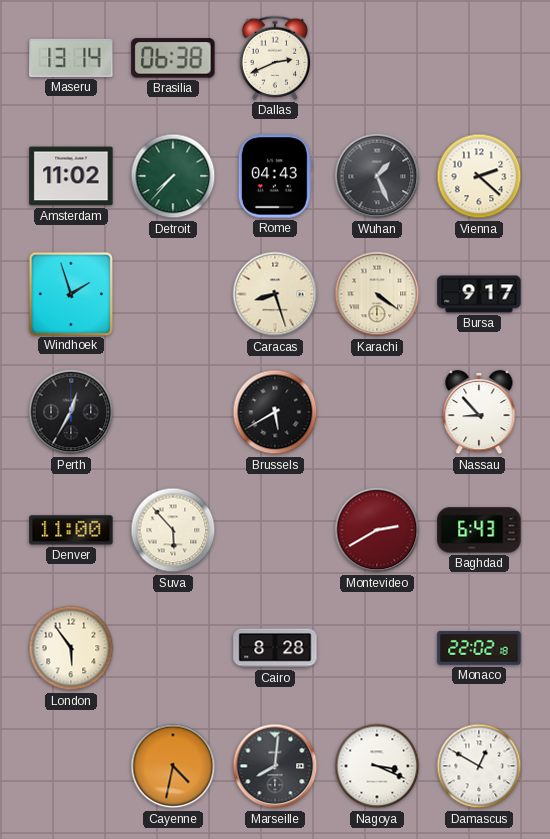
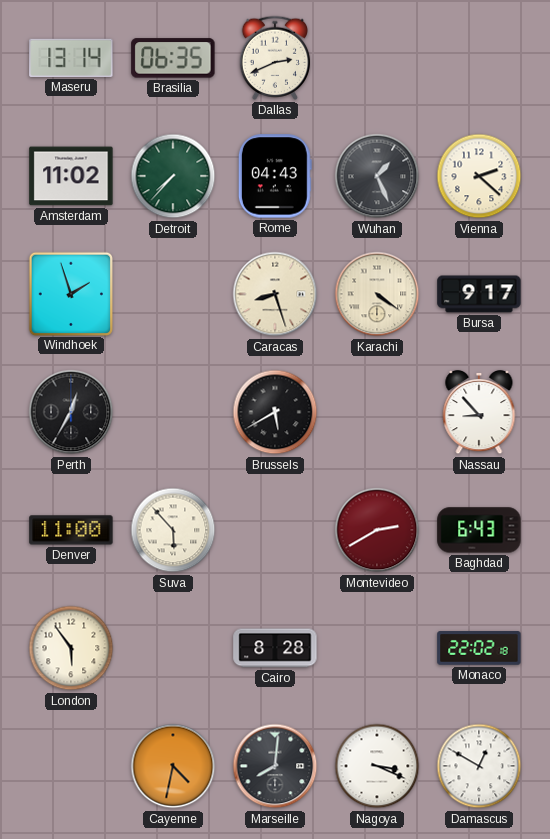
Brasilia: 06:38 -> 06:35
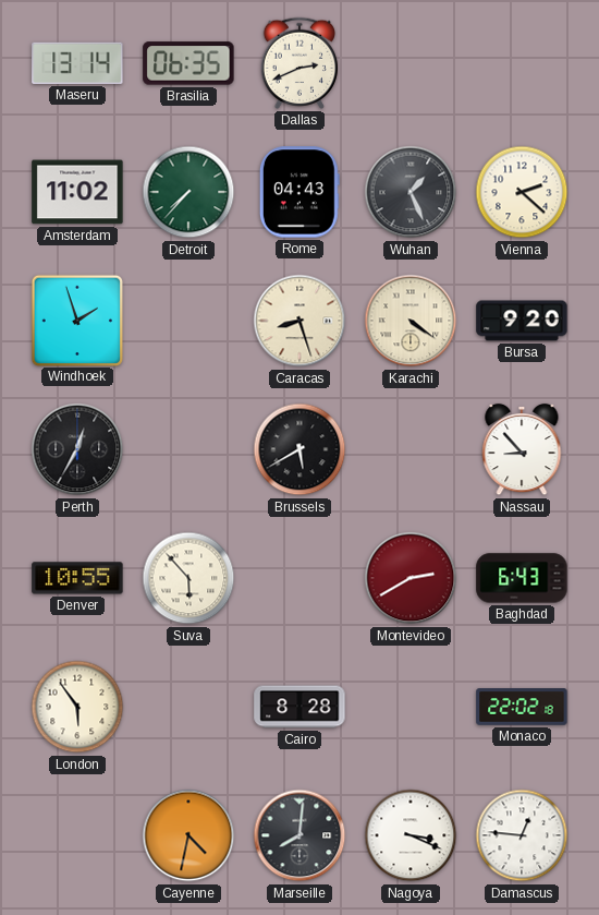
Bursa: 9:17 -> 9:20
Denver: 11:00 -> 10:55
Damascus: 12:50 -> 12:46
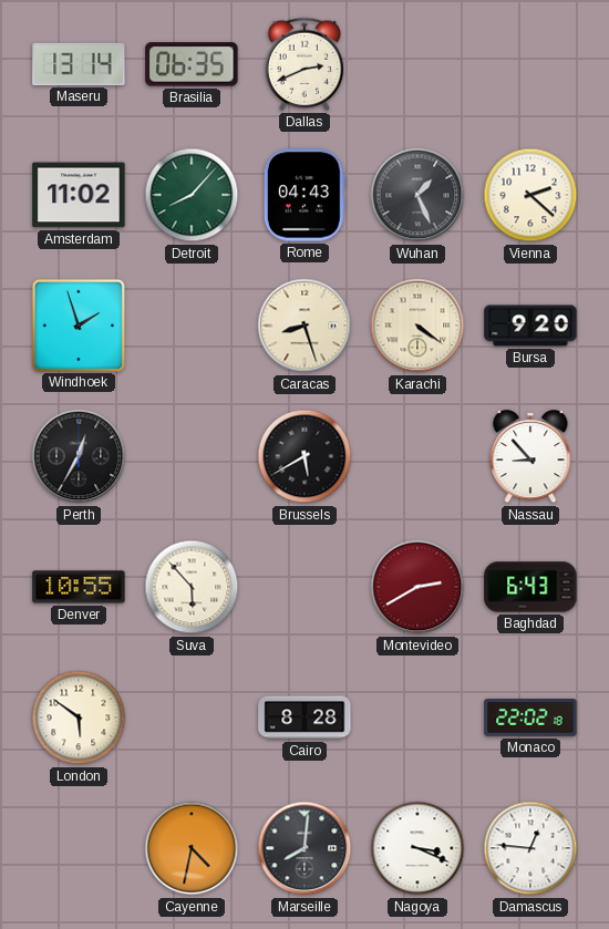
Detroit: 7:37 -> 8:07
London: 5:54 -> 5:51
